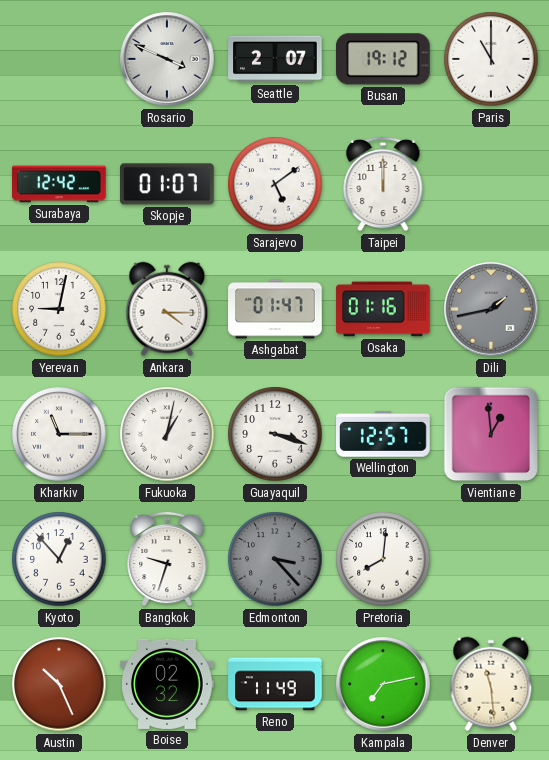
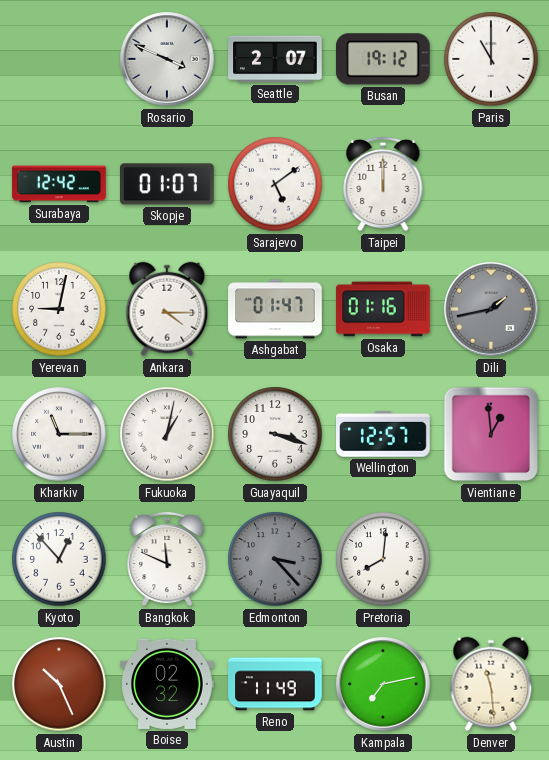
Bangkok: 9:33 -> 11:49
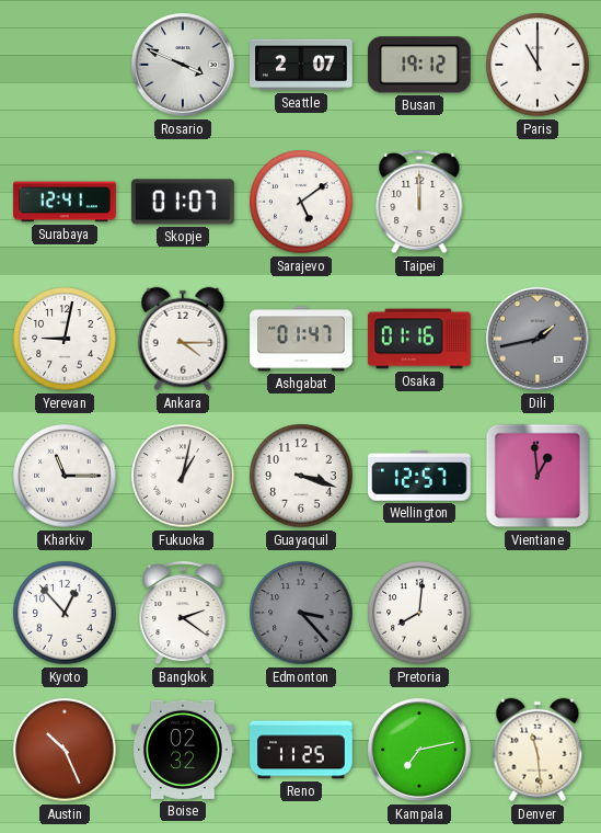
Surabaya: 12:42 -> 12:41
Bangkok: 11:49 -> 2:21
Reno: 11:49 -> 11:25
